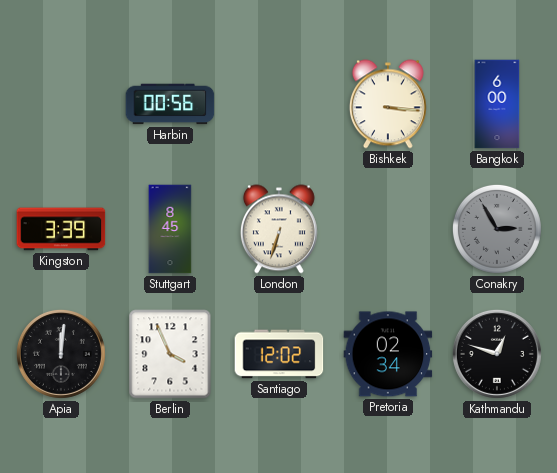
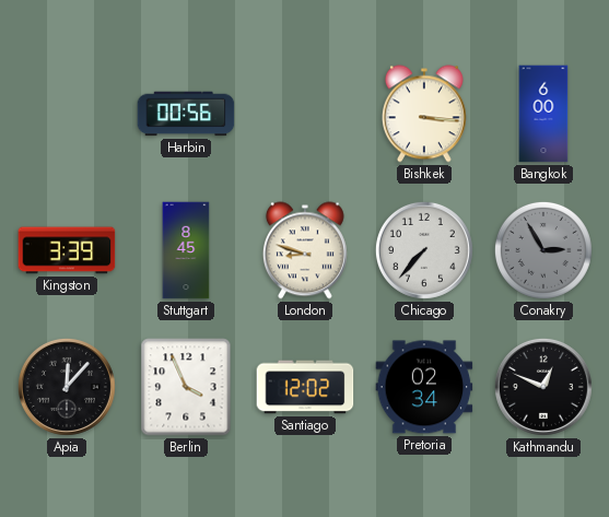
London: 6:33 -> 8:48
Chicago: none -> 7:37
Apia: 12:01 -> 12:07
Kathmandu: 12:48 -> 12:49
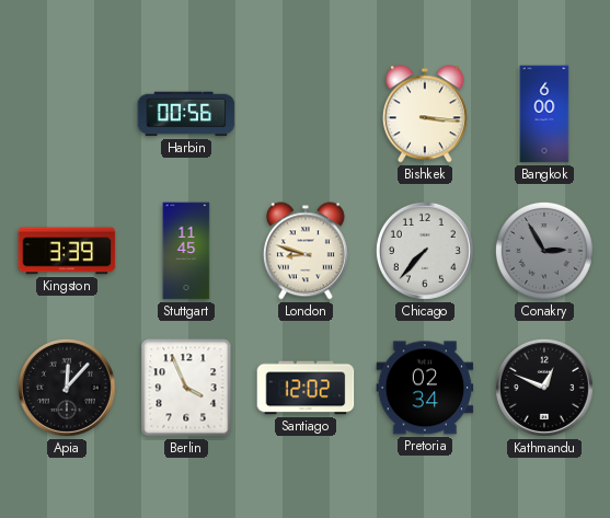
Stuttgart: 8:45 -> 11:45
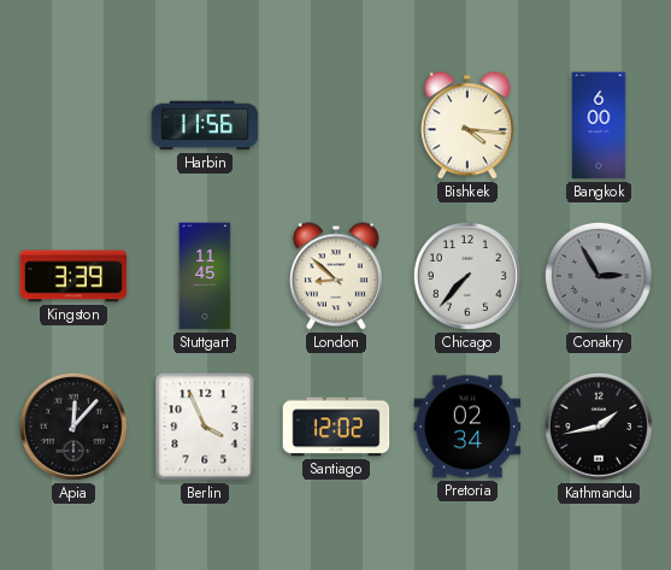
Harbin: 00:56 -> 11:56
Bishkek: 3:16 -> 4:16
London: 8:48 -> 8:52
Kathmandu: 12:49 -> 1:43
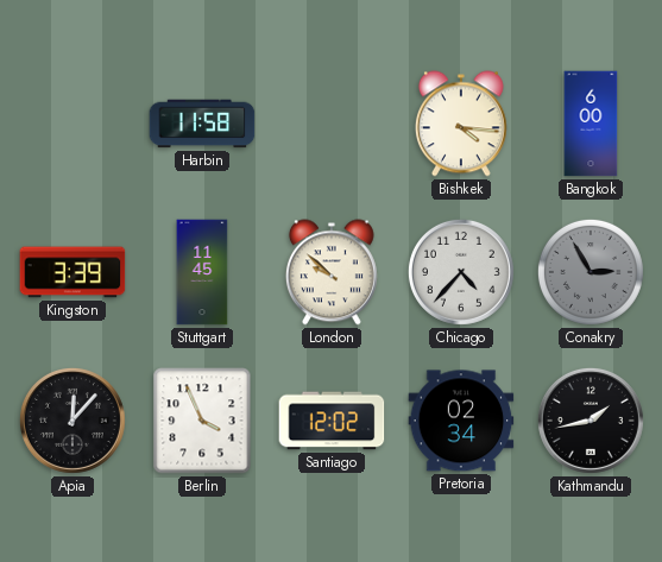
Harbin: 11:56 -> 11:58
London: 8:52 -> 9:52
Chicago: 7:37 -> 4:37
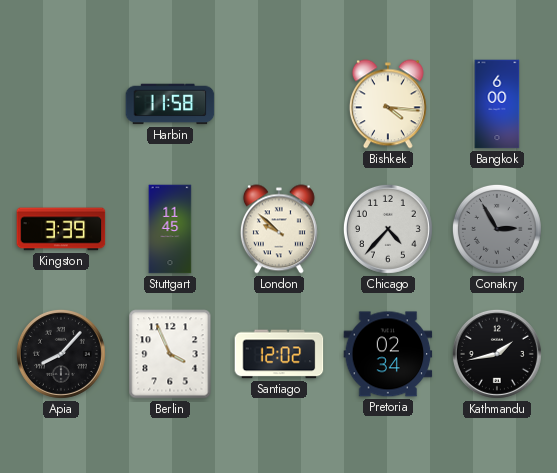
Apia: 12:07 -> 8:07
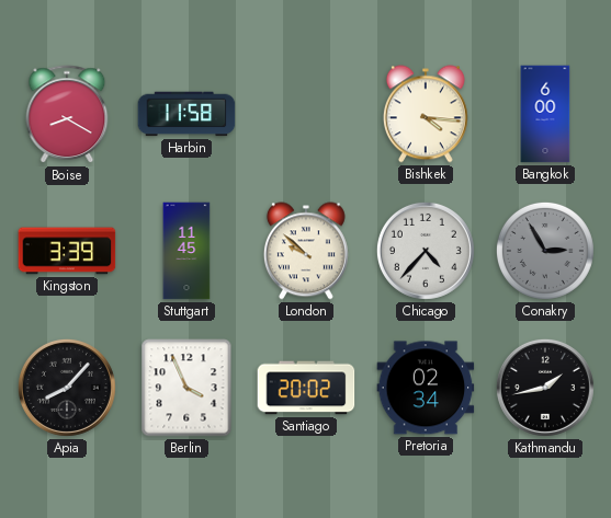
Boise: none -> 8:20
Santiago: 12:02 -> 20:02
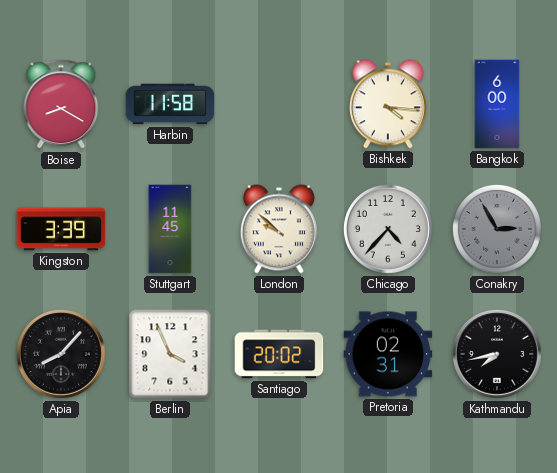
Pretoria: 02:34 -> 02:31
Kathmandu: 1:43 -> 7:43
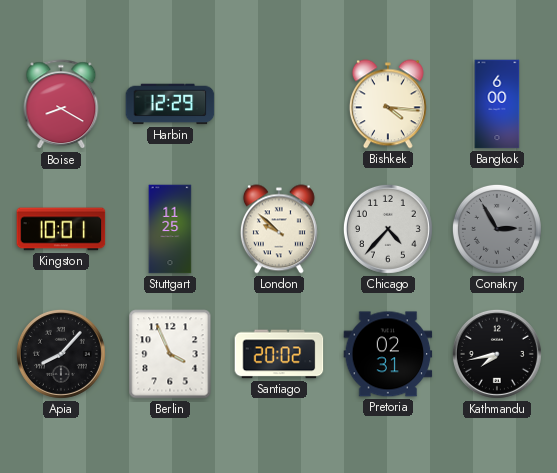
Harbin: 11:58 -> 12:29
Kingston: 3:39 -> 10:01
Stuttgart: 11:45 -> 11:25
